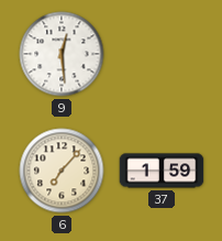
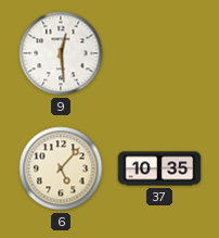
6: 7:07 -> 5:07
37: 1:59 -> 10:35
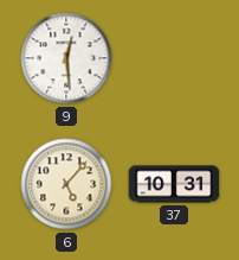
37: 10:35 -> 10:31
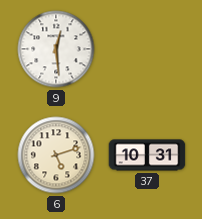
6: 5:07 -> 5:12
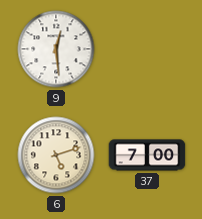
37: 10:31 -> 7:00
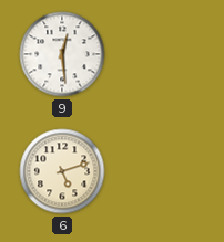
37: 7:00 -> none
